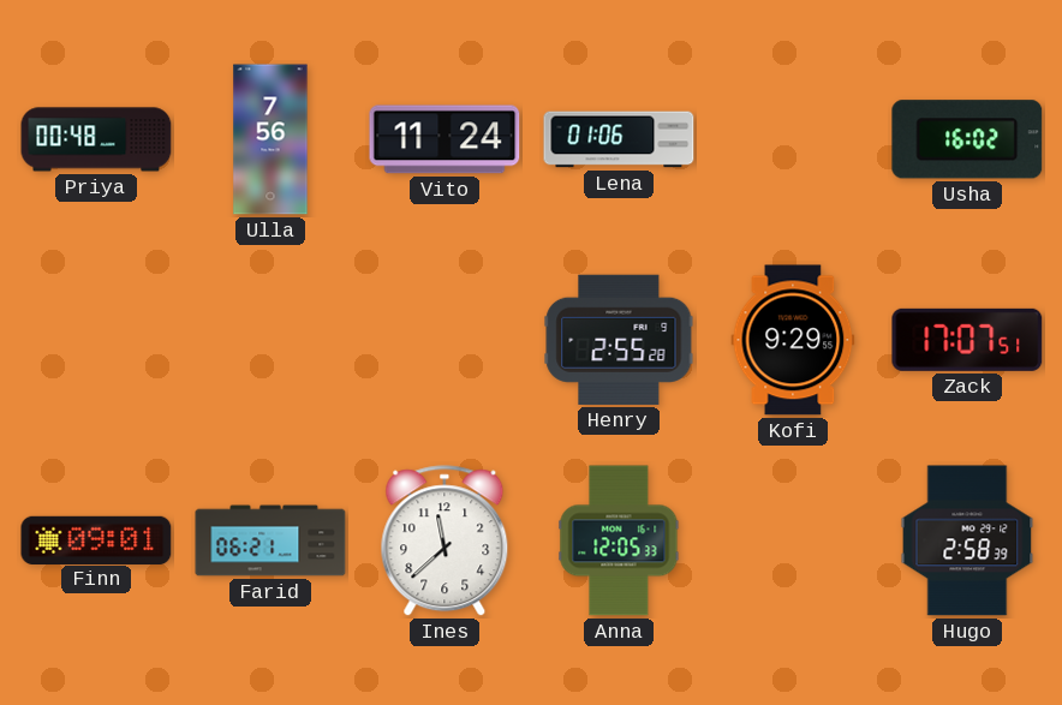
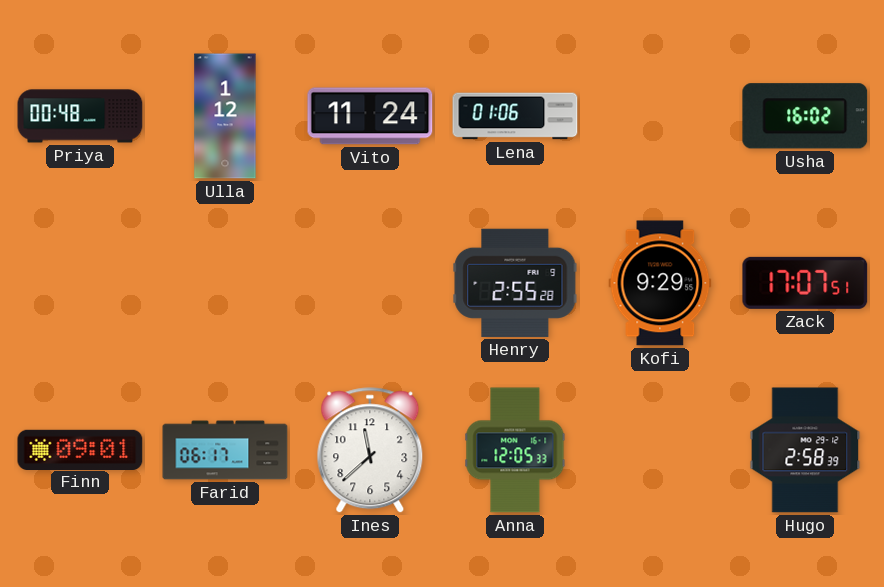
Ulla: 7:56 -> 1:12
Farid: 06:21 -> 06:17
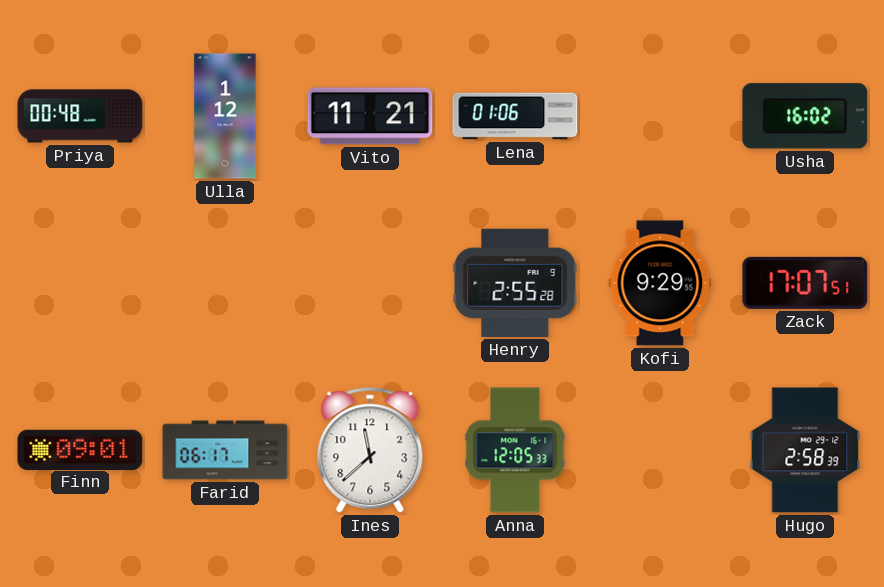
Vito: 11:24 -> 11:21
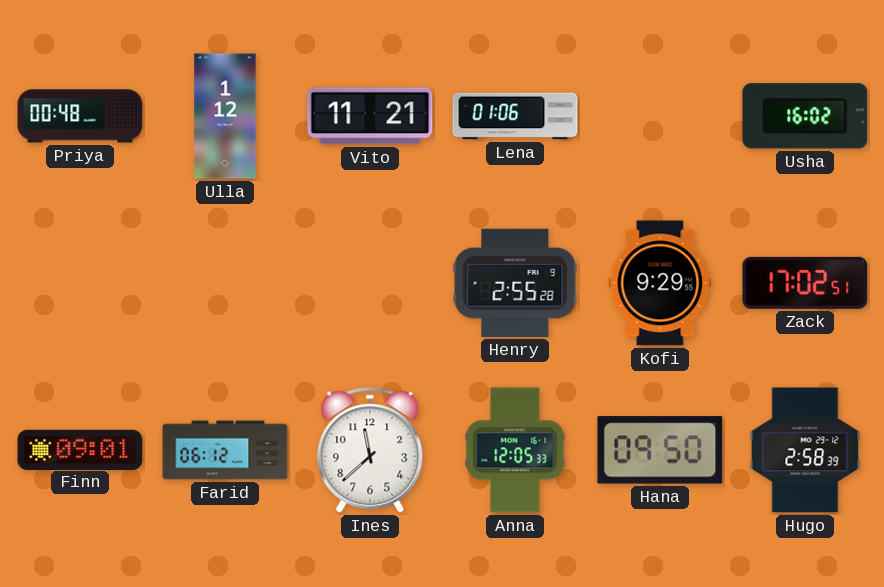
Zack: 17:07 -> 17:02
Farid: 06:17 -> 06:12
Hana: none -> 09:50
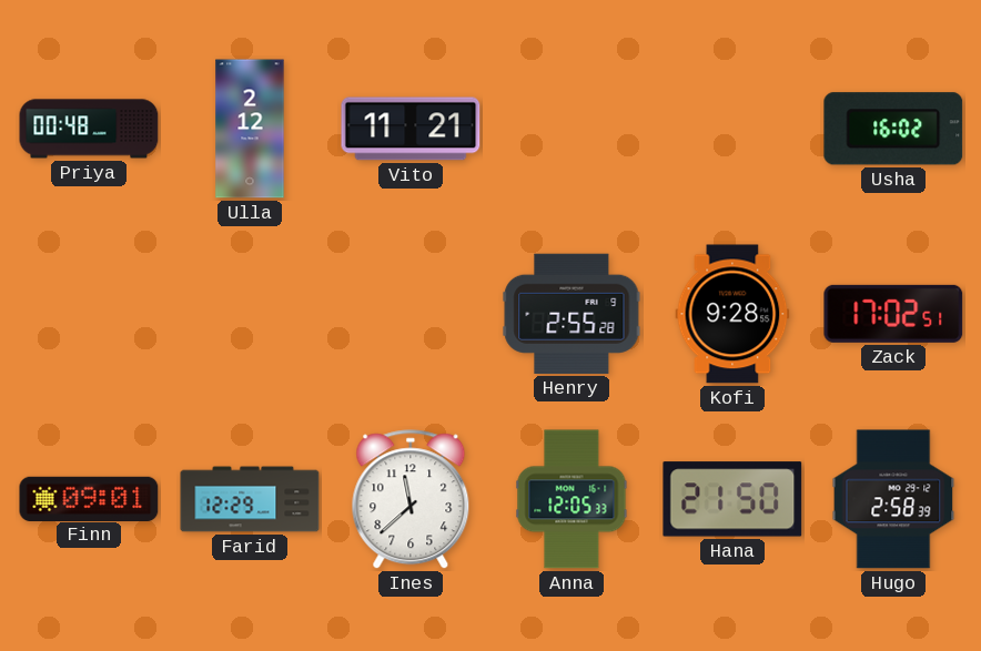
Ulla: 1:12 -> 2:12
Lena: 01:06 -> none
Kofi: 9:29 -> 9:28
Farid: 06:12 -> 12:29
Hana: 09:50 -> 21:50
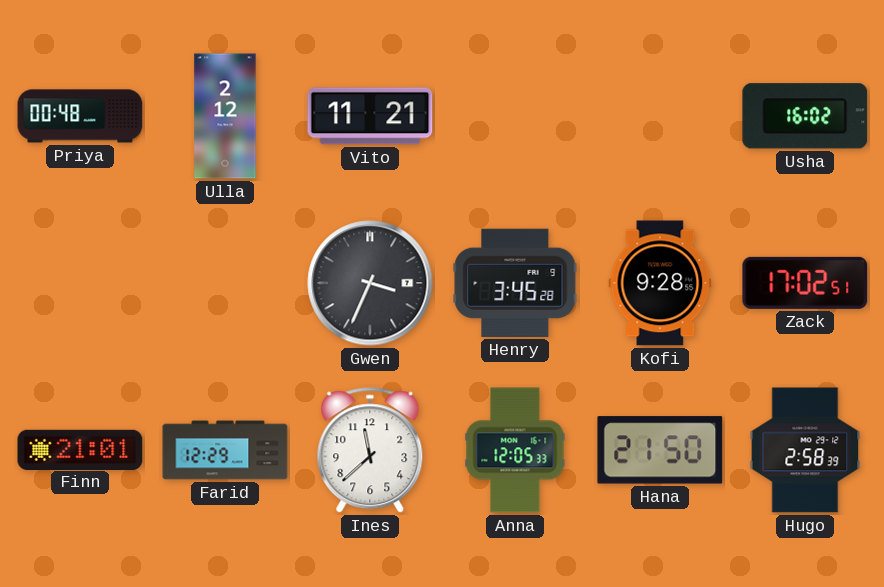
Gwen: none -> 3:34
Henry: 2:55 -> 3:45
Finn: 09:01 -> 21:01
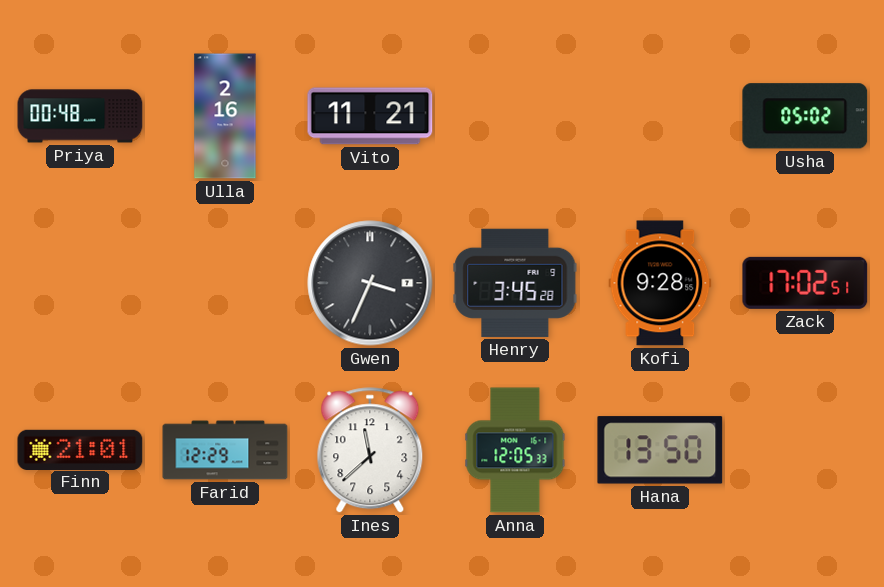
Ulla: 2:12 -> 2:16
Usha: 16:02 -> 05:02
Hana: 21:50 -> 13:50
Hugo: 2:58 -> none
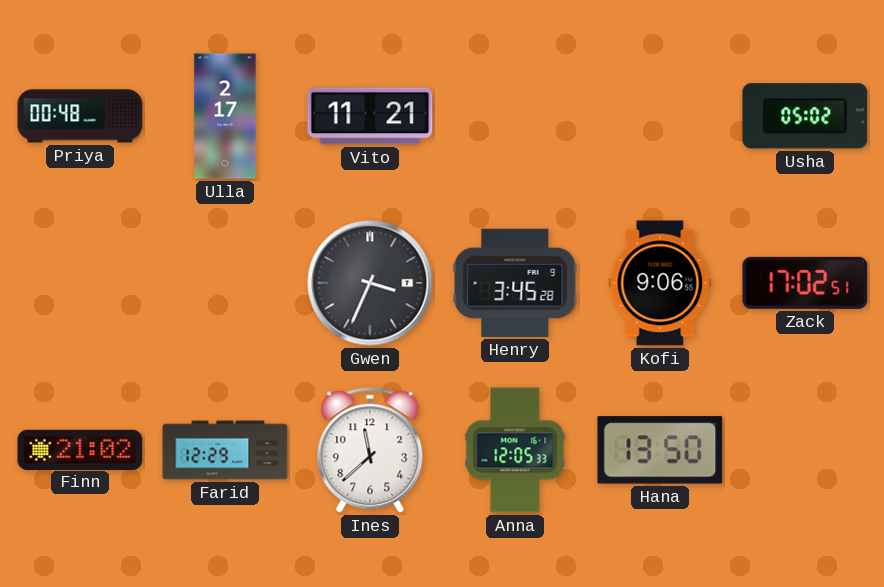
Ulla: 2:16 -> 2:17
Kofi: 9:28 -> 9:06
Finn: 21:01 -> 21:02
